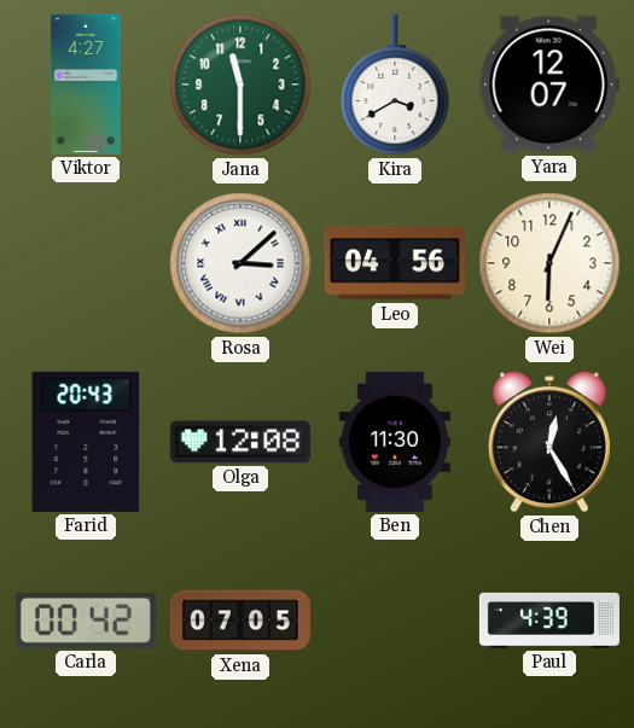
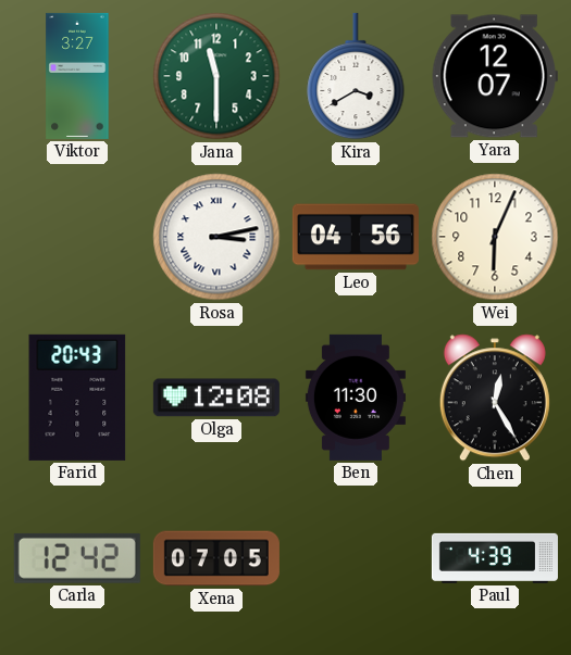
Viktor: 4:27 -> 3:27
Rosa: 3:08 -> 3:13
Carla: 00:42 -> 12:42
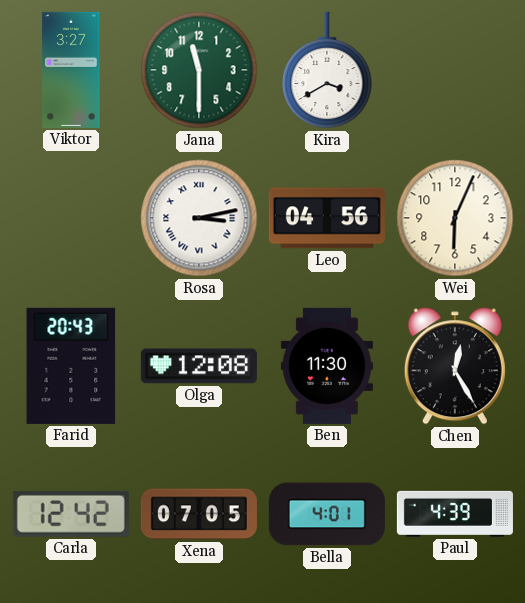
Yara: 12:07 -> none
Bella: none -> 4:01
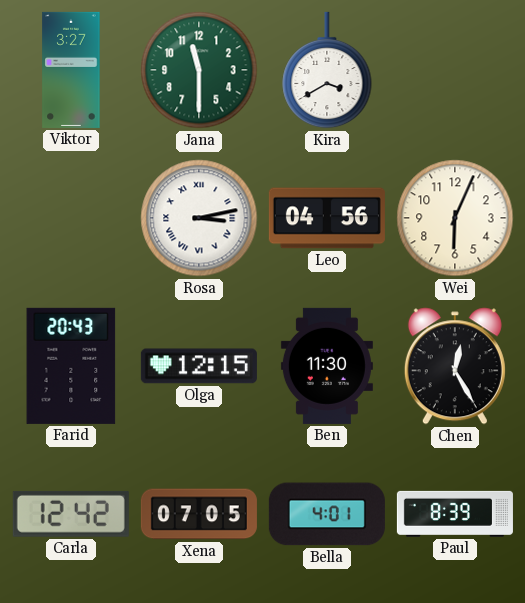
Olga: 12:08 -> 12:15
Paul: 4:39 -> 8:39
